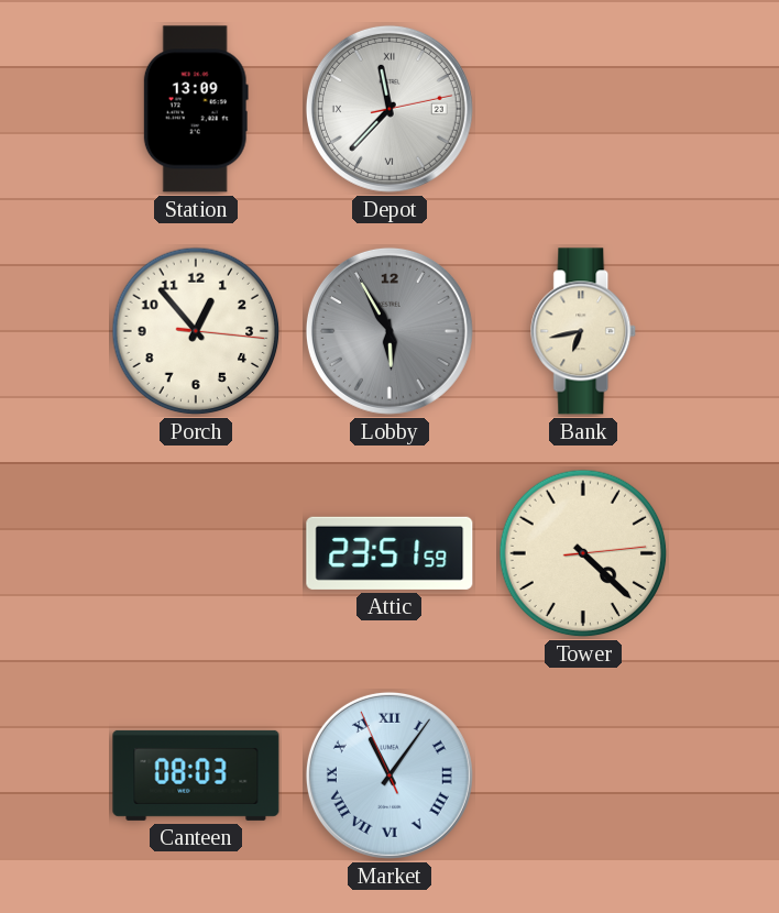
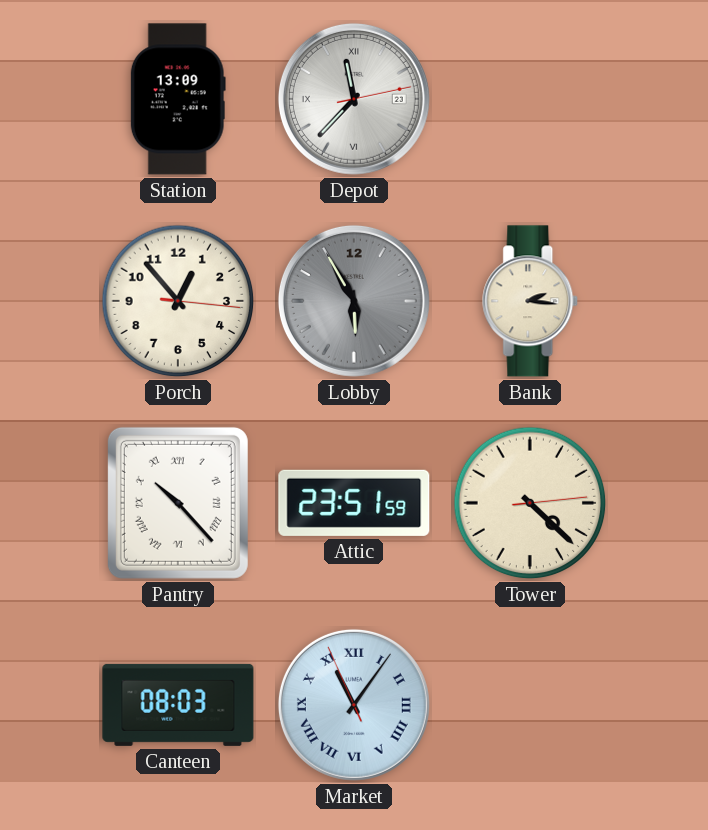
Bank: 6:43 -> 2:16
Pantry: none -> 10:23
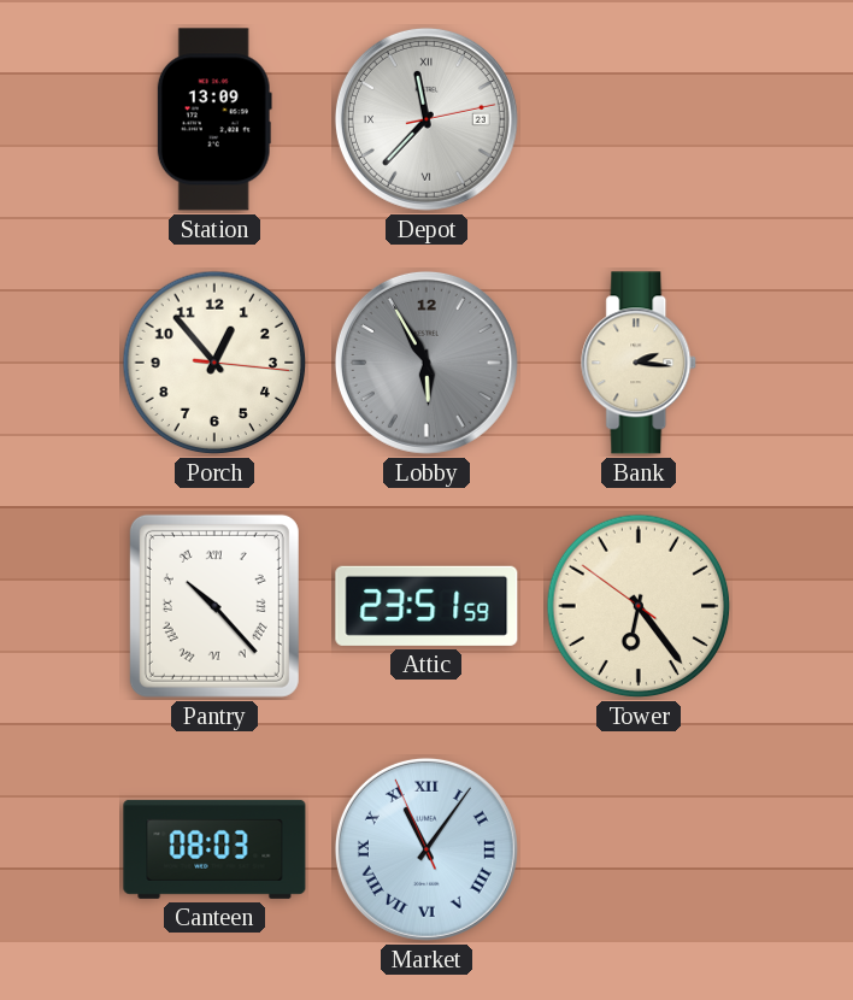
Tower: 4:22 -> 6:23
